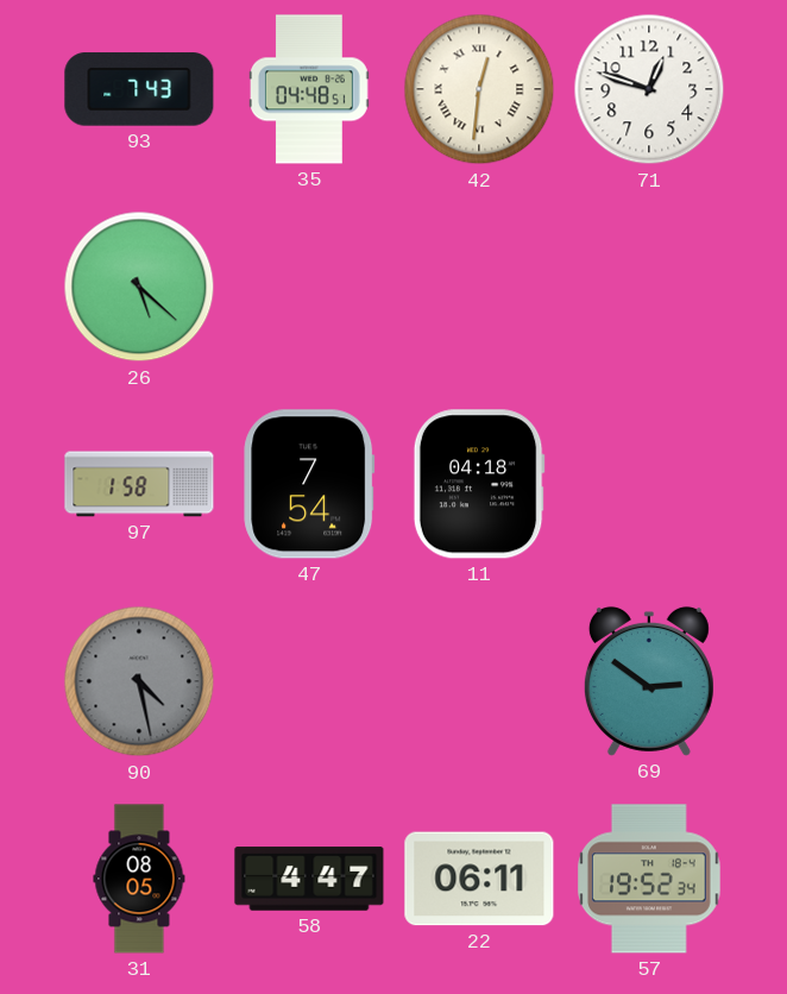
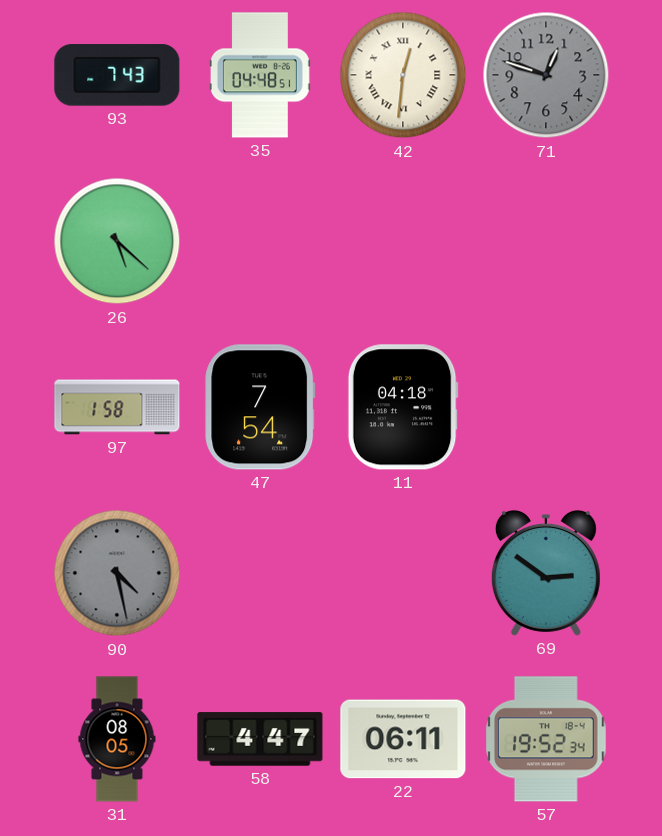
71 dial: white -> grey
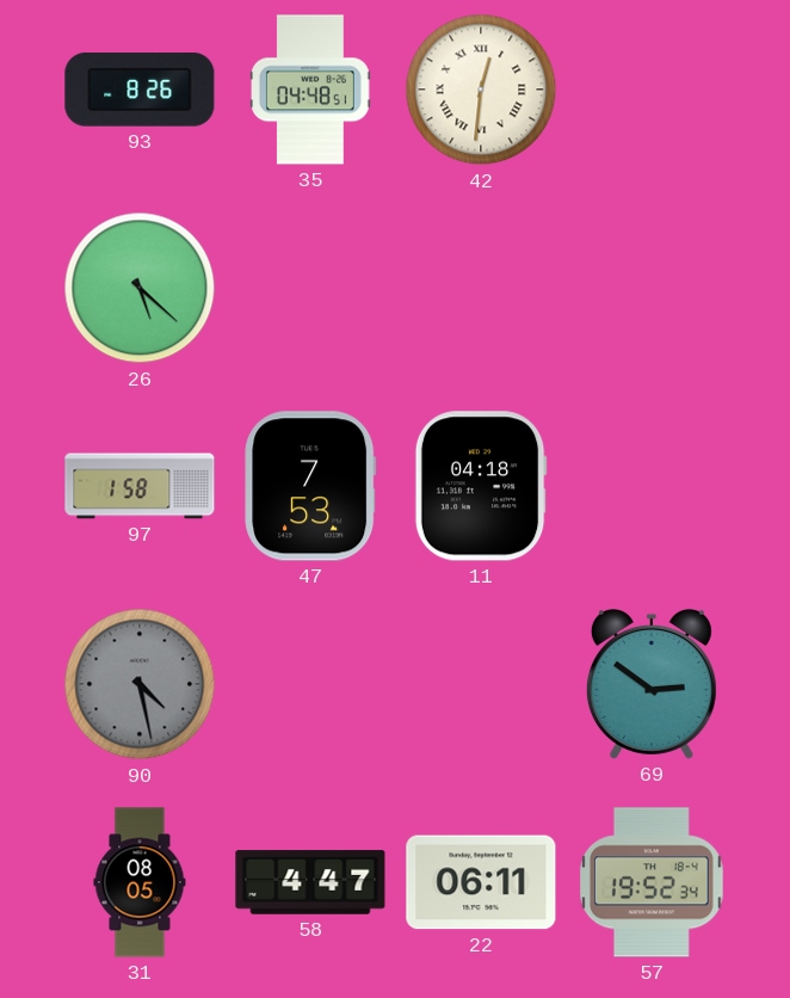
93: 7:43 -> 8:26
71: 12:48 -> none
47: 7:54 -> 7:53
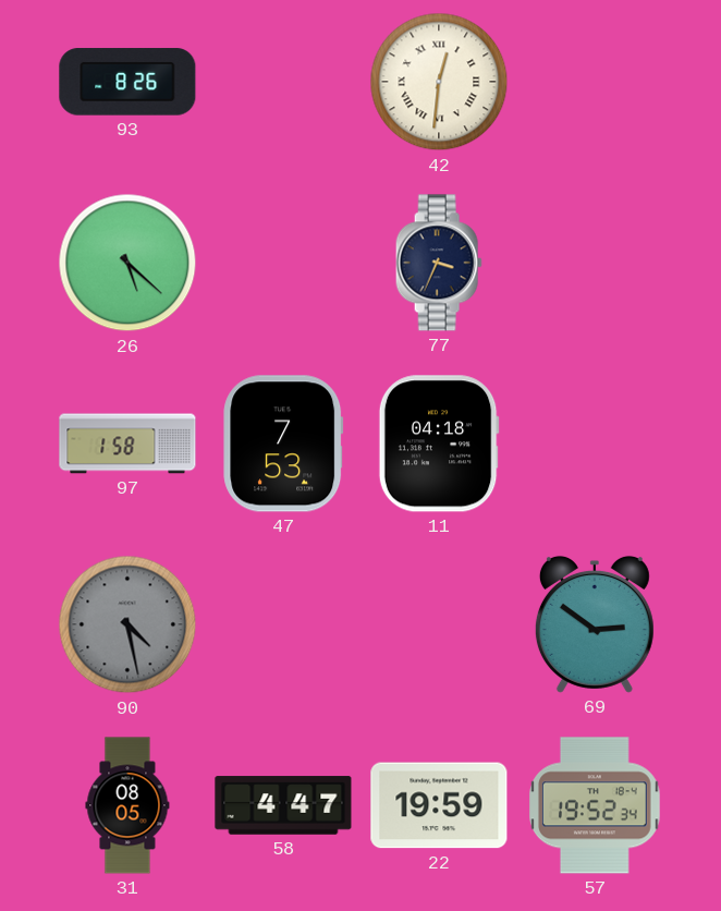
35: 04:48 -> none
77: none -> 3:34
22: 06:11 -> 19:59
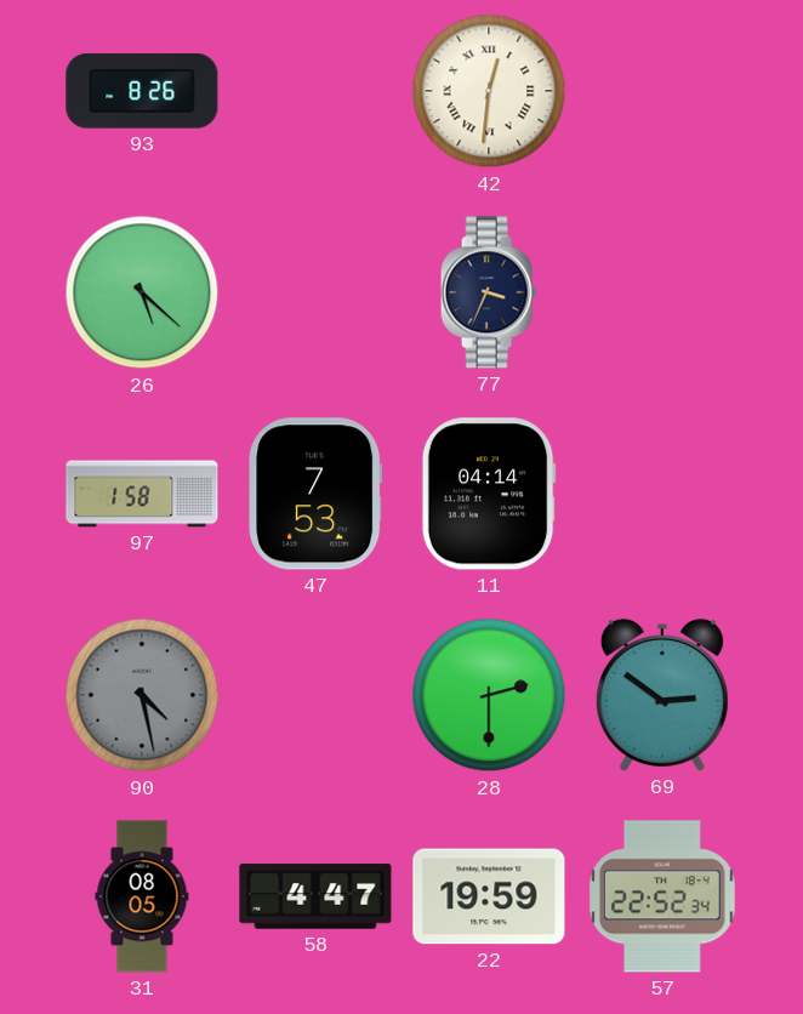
11: 04:18 -> 04:14
28: none -> 2:30
57: 19:52 -> 22:52
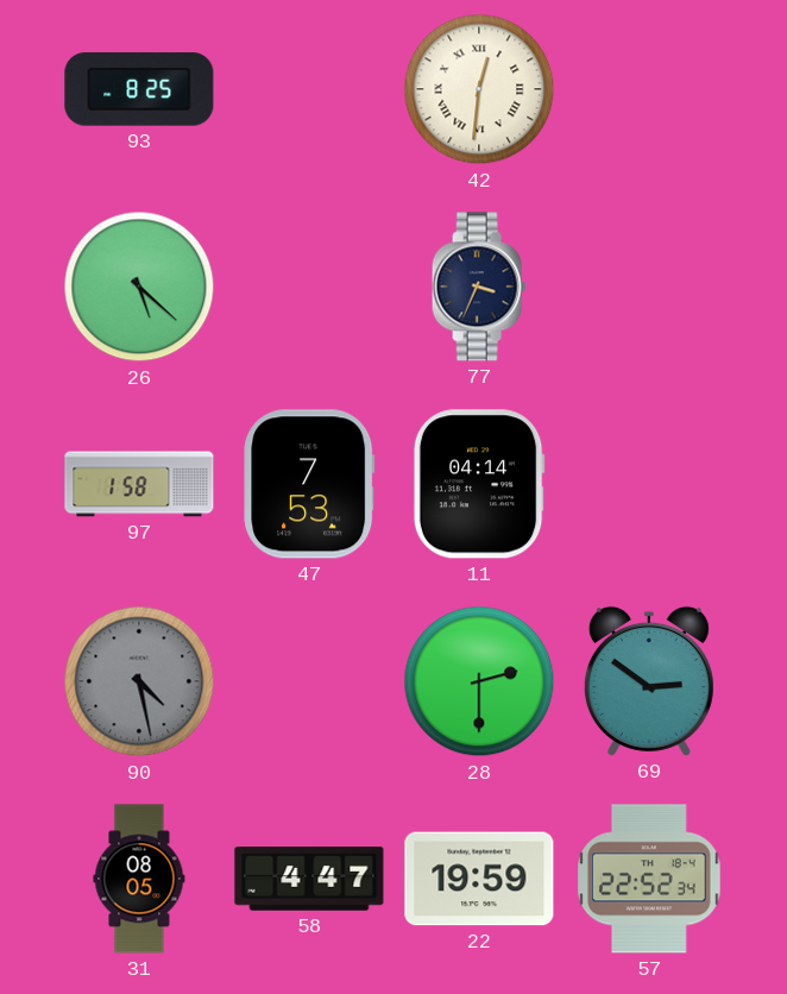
93: 8:26 -> 8:25
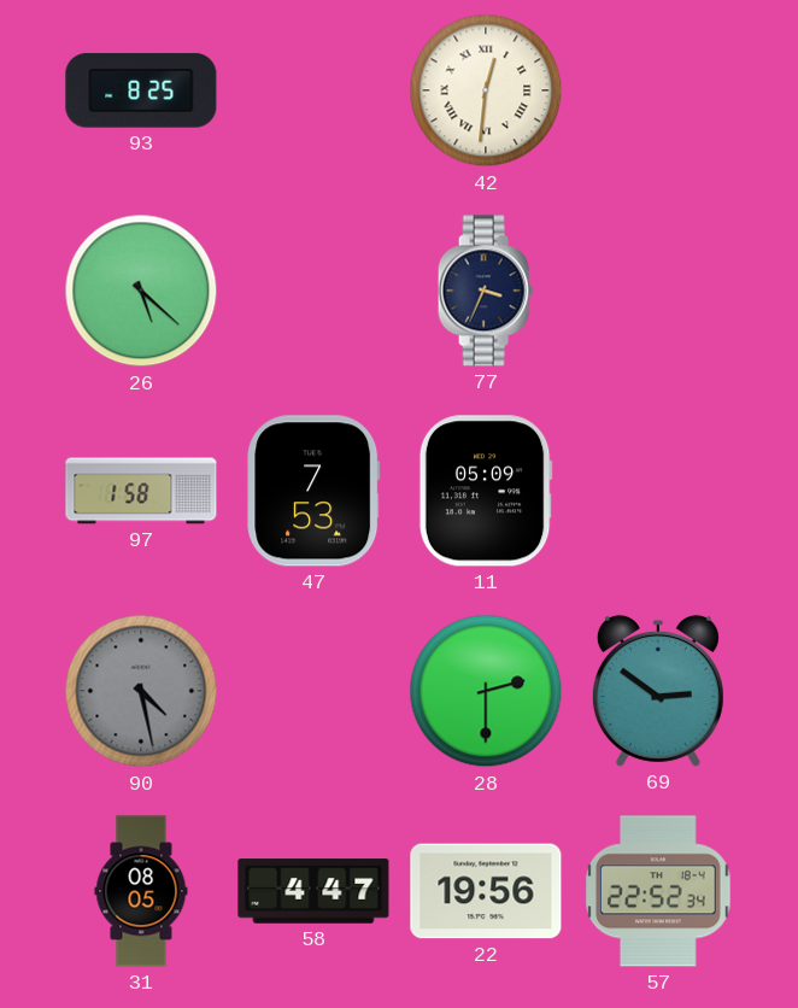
11: 04:14 -> 05:09
22: 19:59 -> 19:56
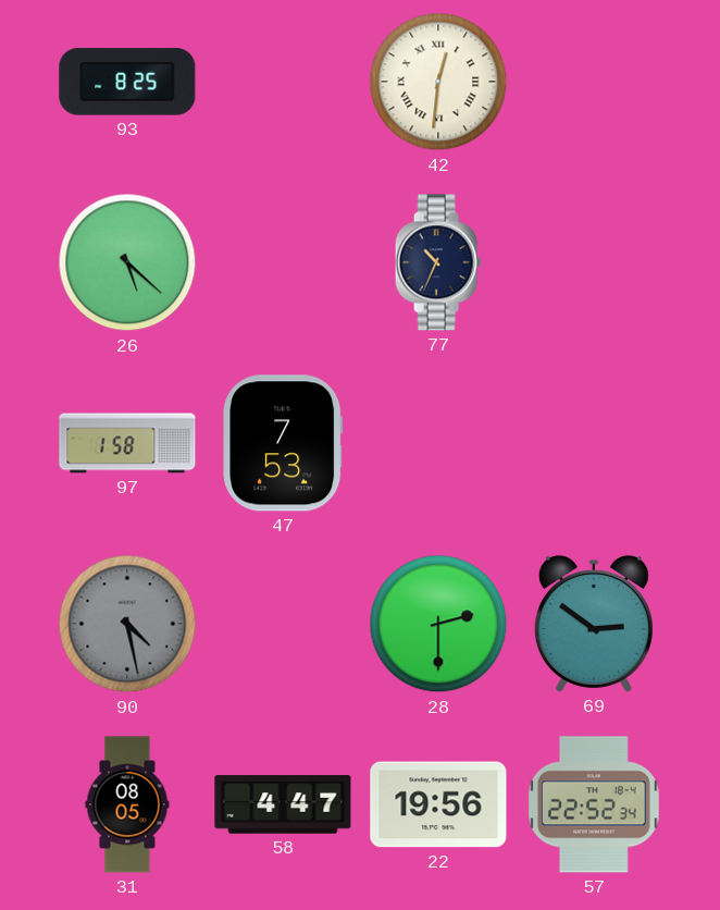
77: 3:34 -> 10:34
11: 05:09 -> none
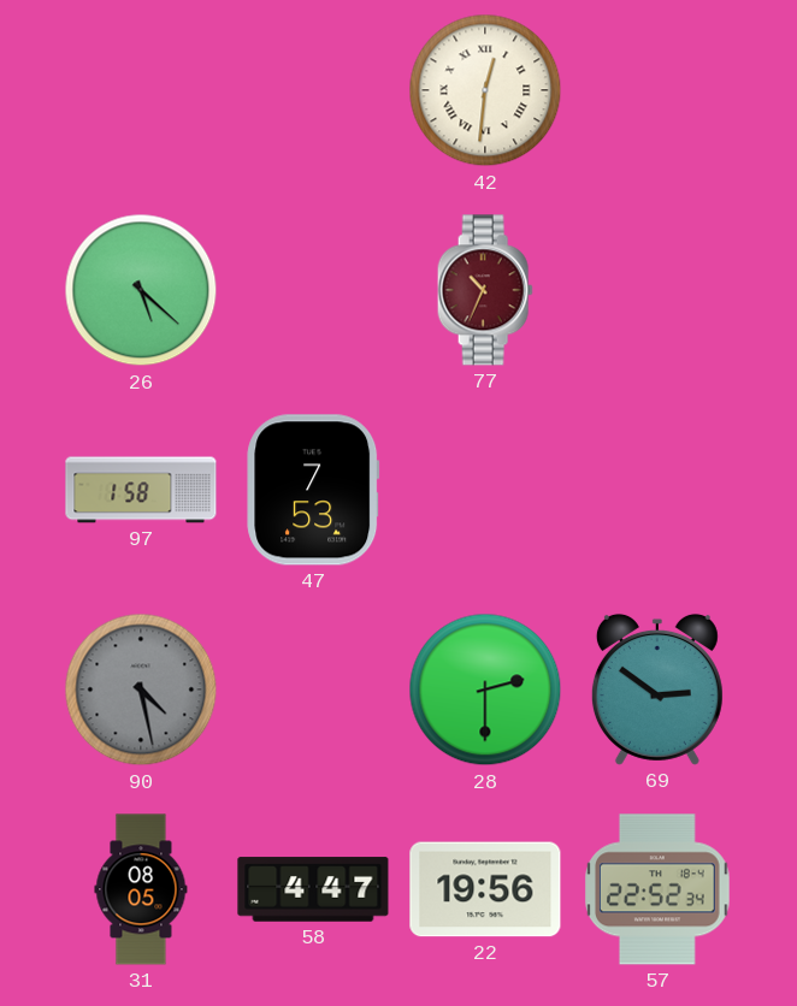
93: 8:25 -> none
77 dial: navy -> burgundy
